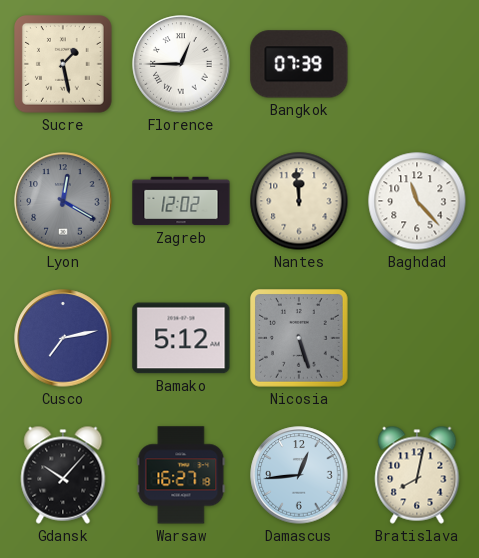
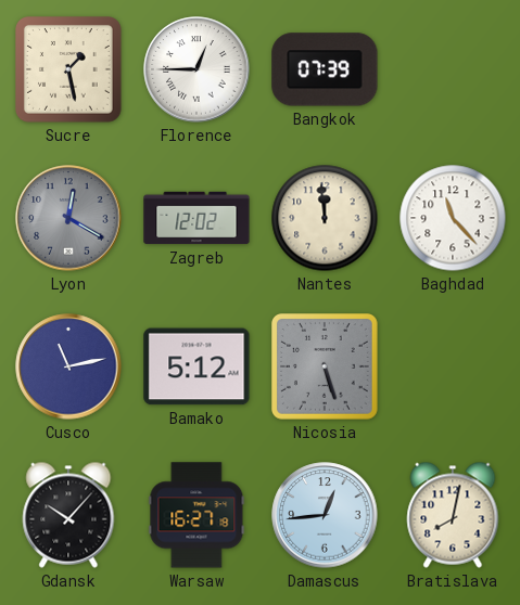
Cusco: 7:13 -> 11:13
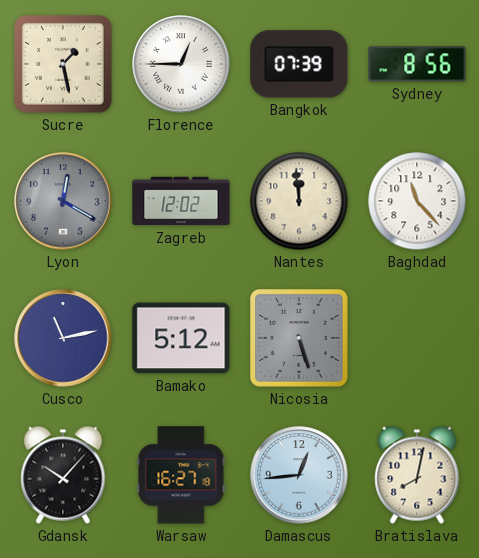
Sydney: none -> 8:56
